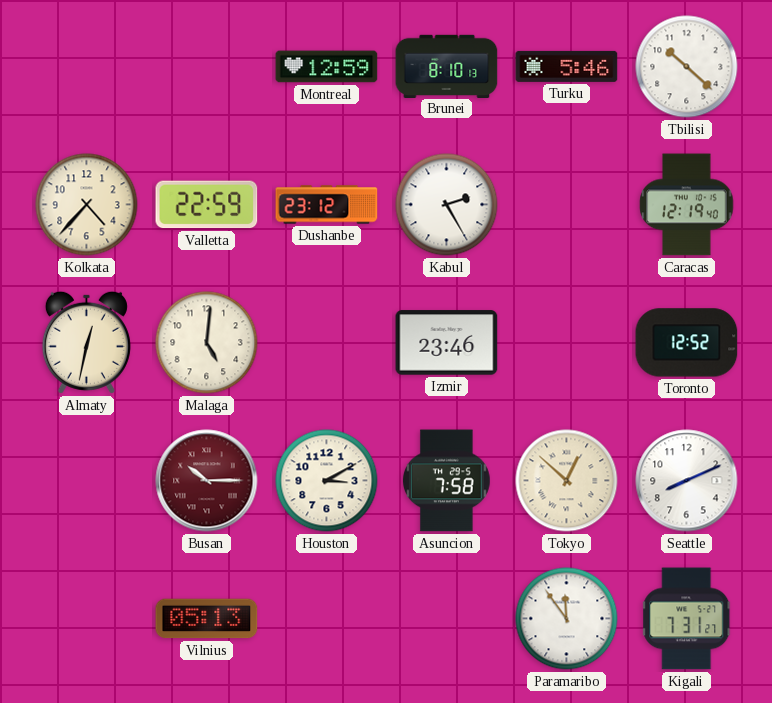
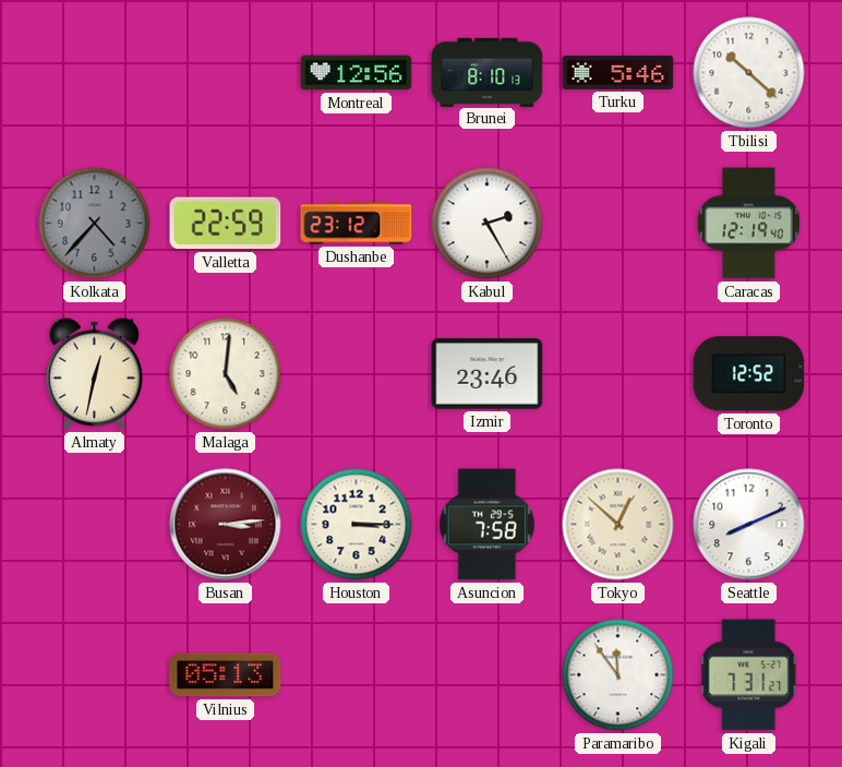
Montreal: 12:59 -> 12:56
Kolkata dial: cream -> grey
Busan: 10:15 -> 3:14
Houston: 3:10 -> 3:15
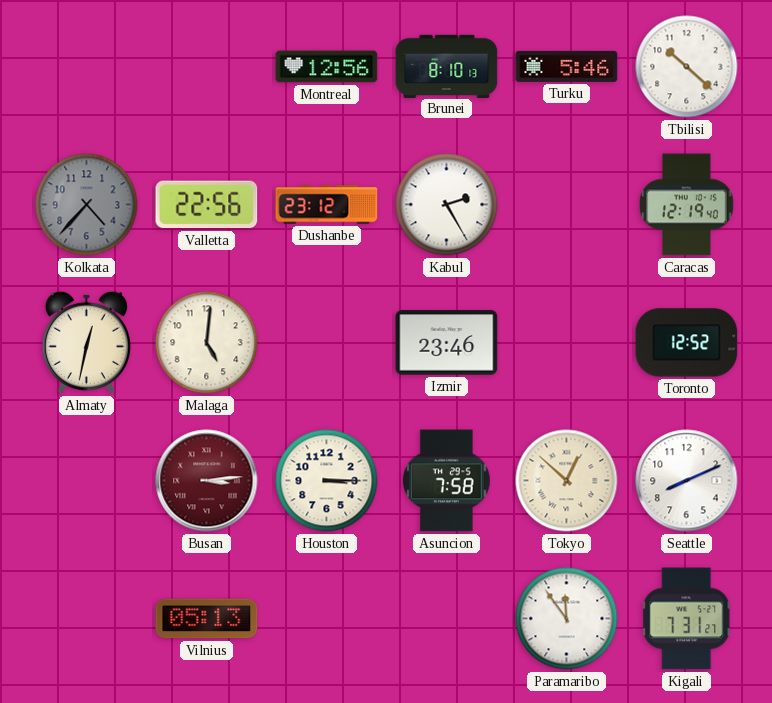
Valletta: 22:59 -> 22:56
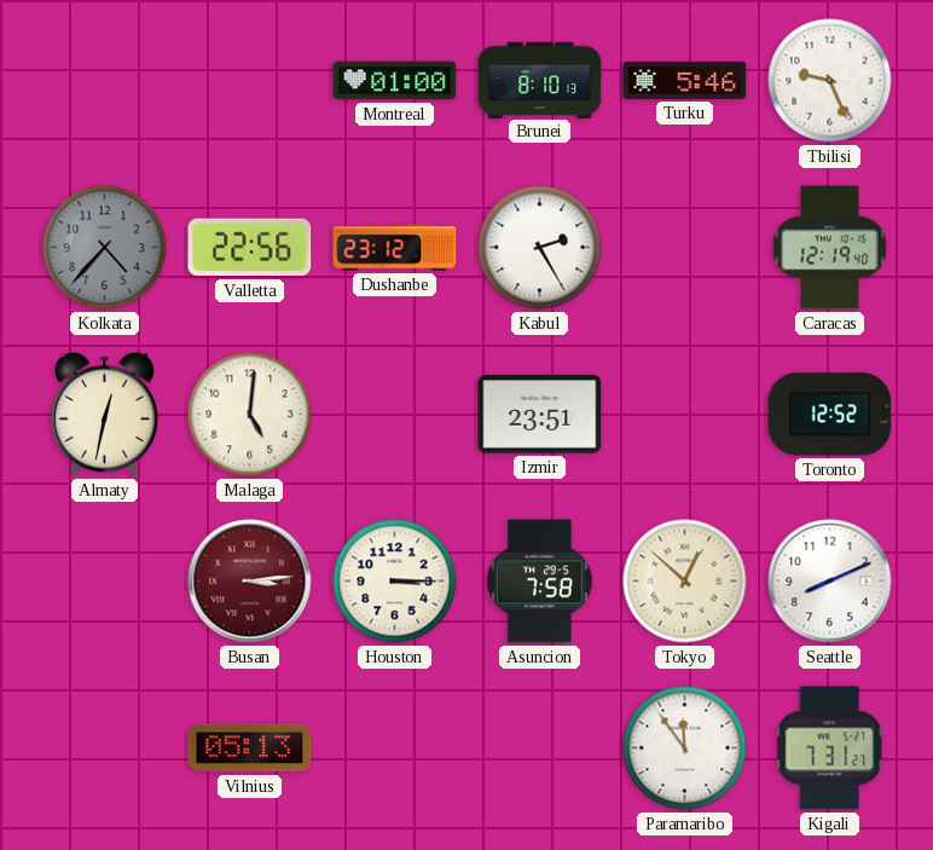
Montreal: 12:56 -> 01:00
Tbilisi: 10:22 -> 9:26
Izmir: 23:46 -> 23:51
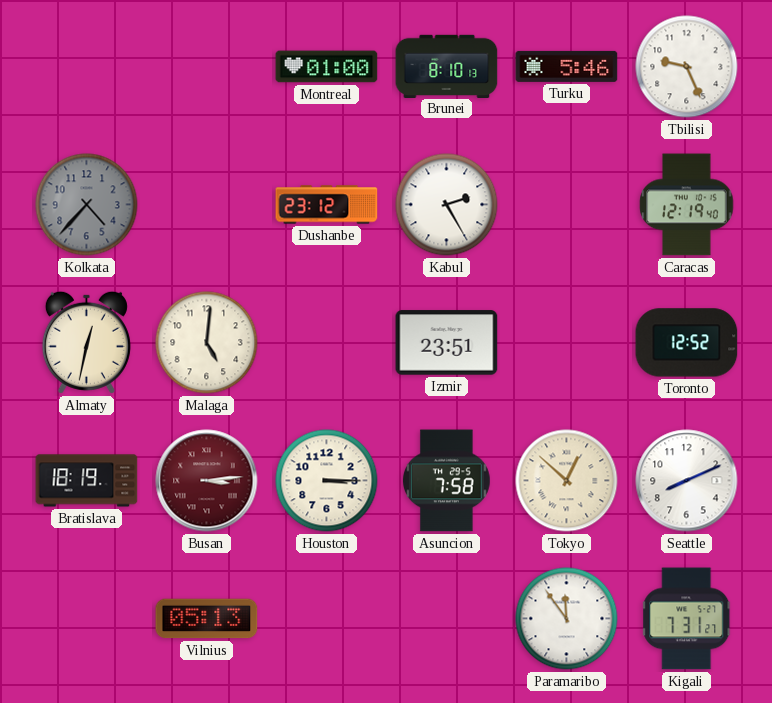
Valletta: 22:56 -> none
Bratislava: none -> 18:19
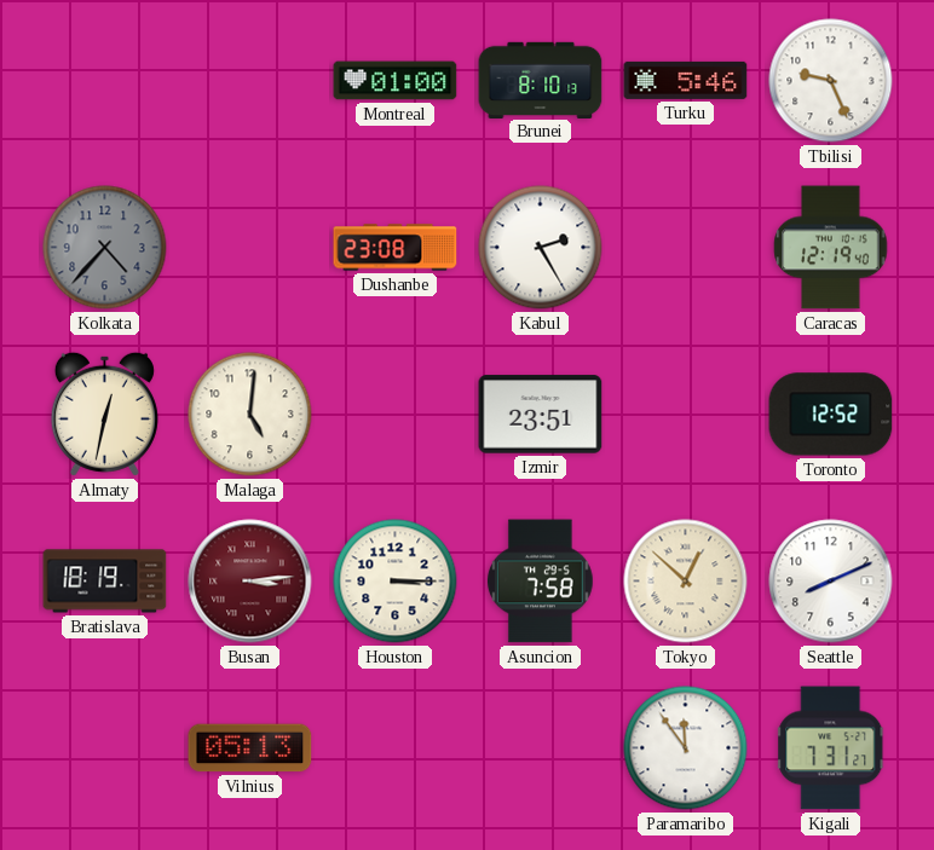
Dushanbe: 23:12 -> 23:08
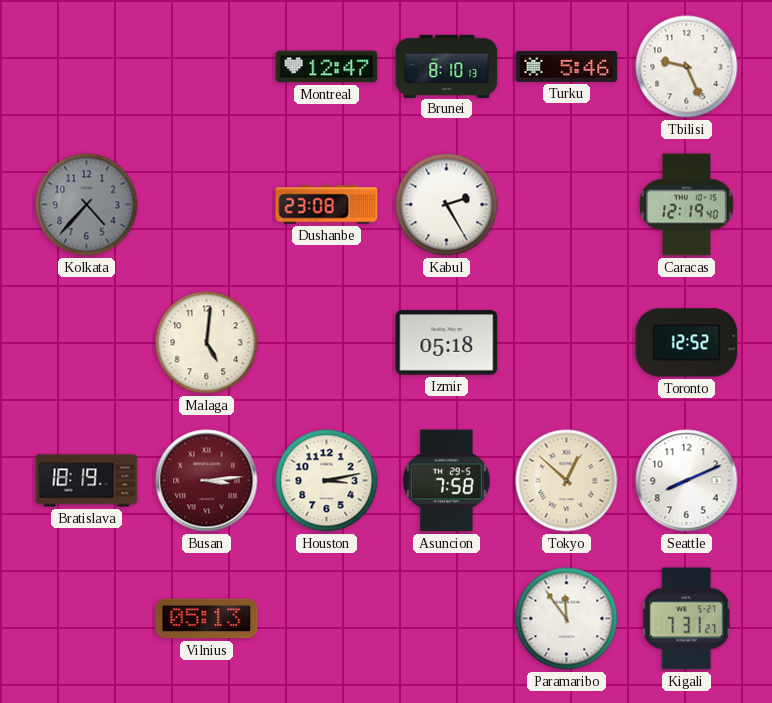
Montreal: 01:00 -> 12:47
Almaty: 12:32 -> none
Izmir: 23:51 -> 05:18
Houston: 3:15 -> 3:13
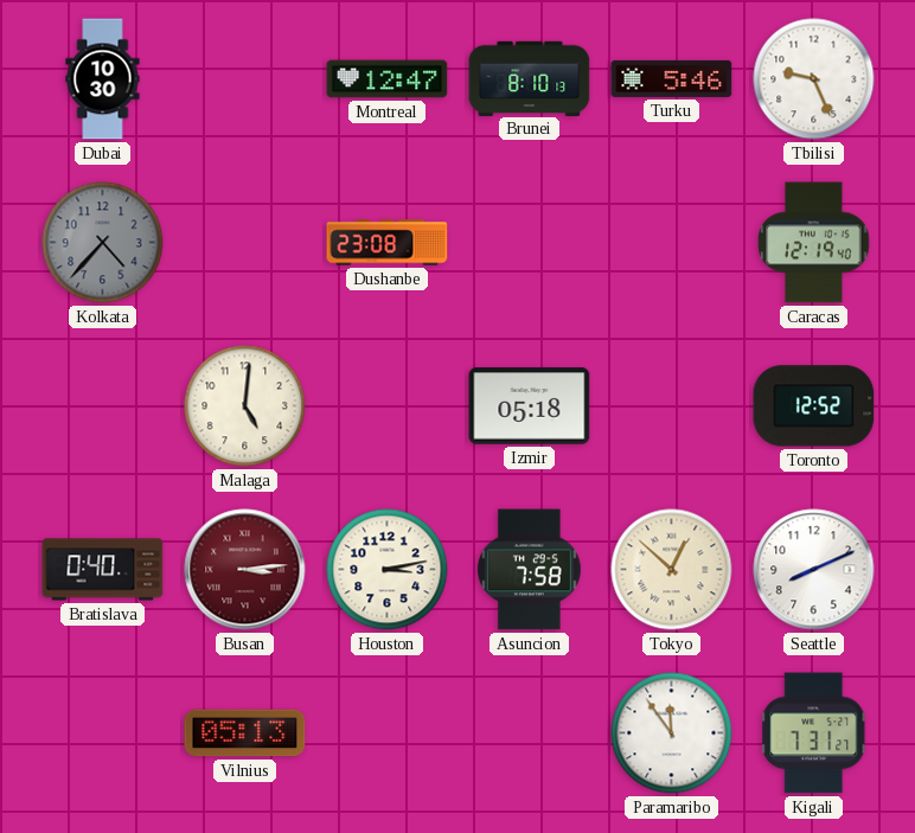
Dubai: none -> 10:30
Kabul: 2:25 -> none
Bratislava: 18:19 -> 0:40
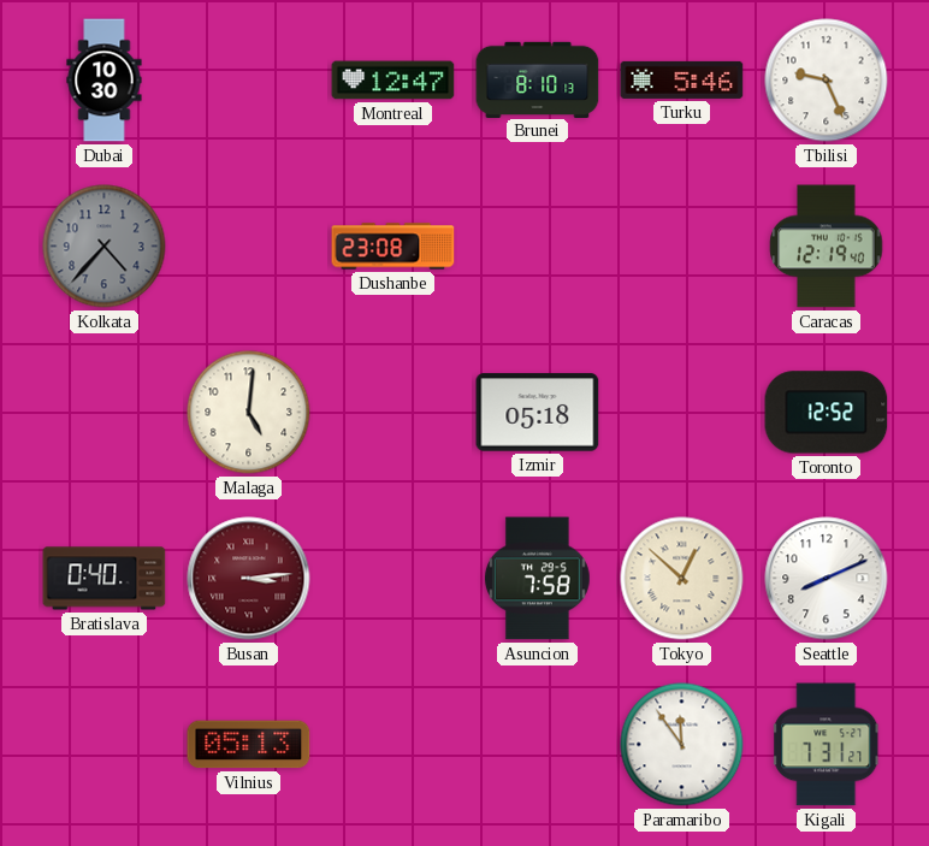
Houston: 3:13 -> none
